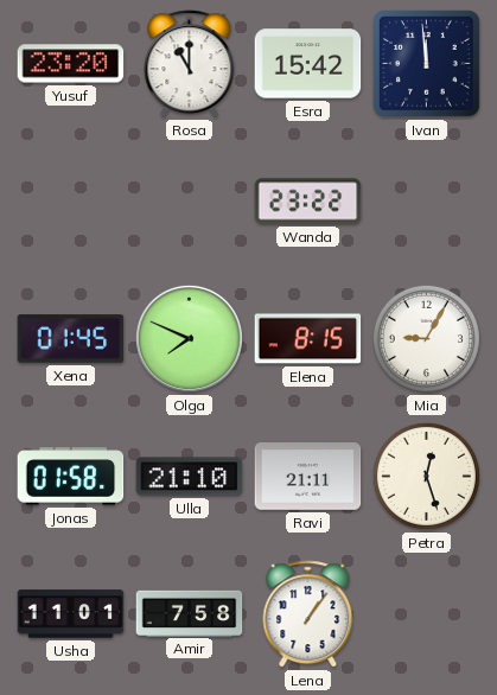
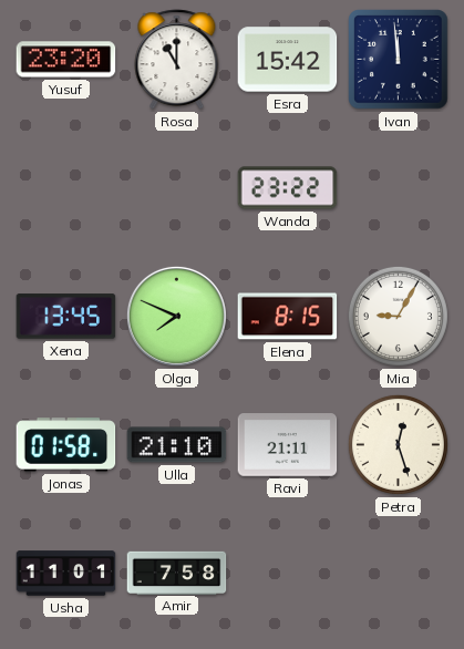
Xena: 01:45 -> 13:45
Lena: 1:06 -> none
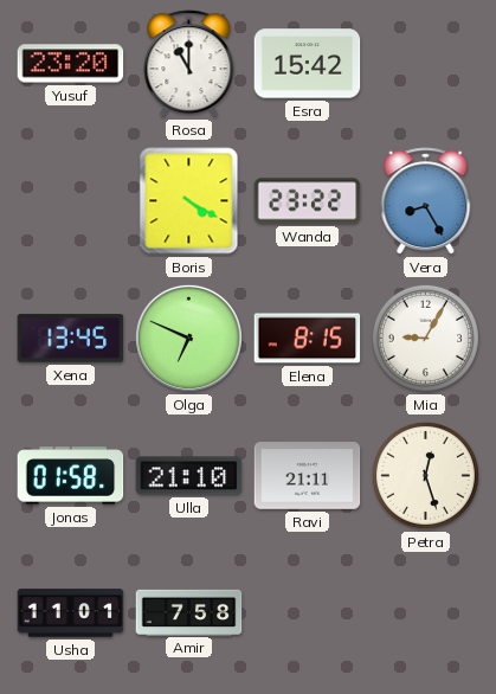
Ivan: 11:59 -> none
Boris: none -> 4:20
Vera: none -> 8:25
Olga: 7:49 -> 6:49
